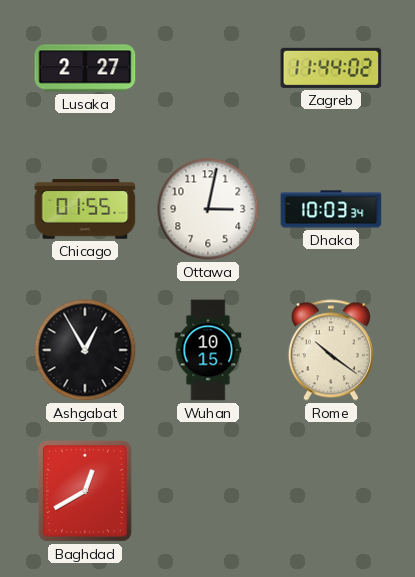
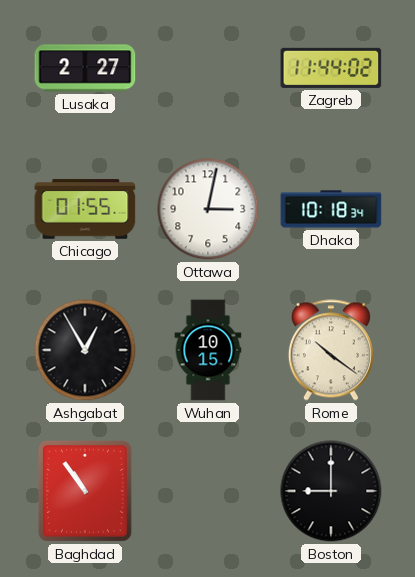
Dhaka: 10:03 -> 10:18
Baghdad: 12:40 -> 10:54
Boston: none -> 9:00
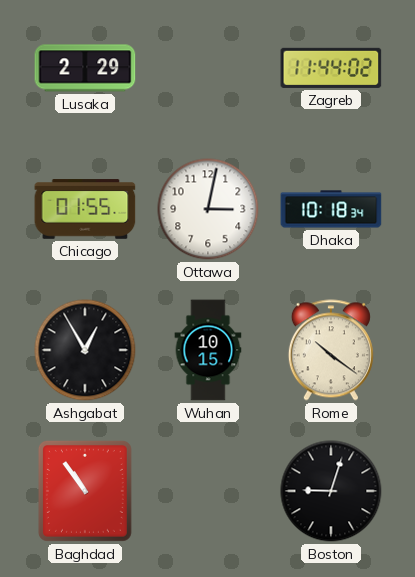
Lusaka: 2:27 -> 2:29
Boston: 9:00 -> 9:03
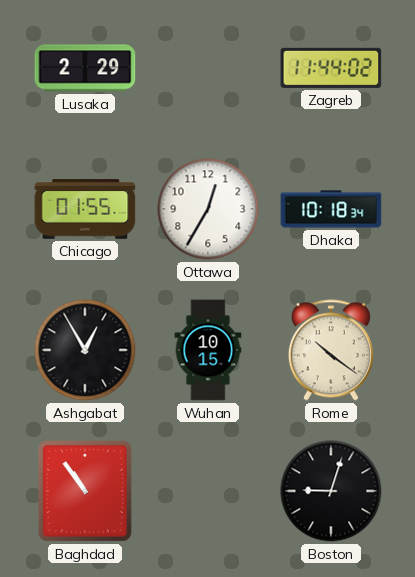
Ottawa: 3:02 -> 12:35
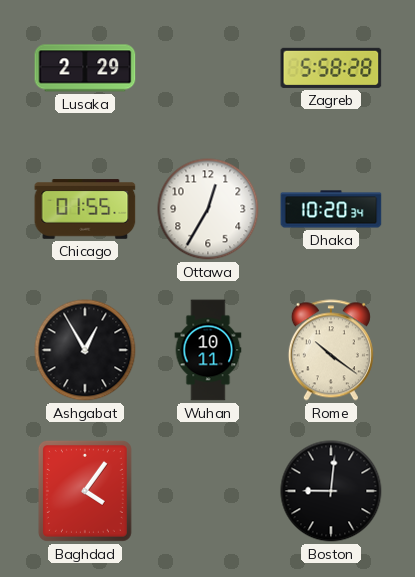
Zagreb: 11:44 -> 5:58
Dhaka: 10:18 -> 10:20
Wuhan: 10:15 -> 10:11
Baghdad: 10:54 -> 4:06
Boston: 9:03 -> 9:01
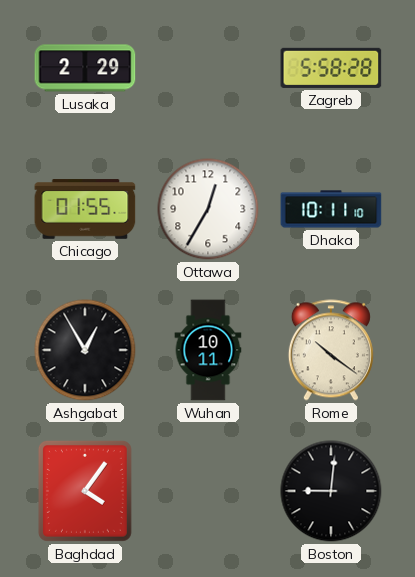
Dhaka: 10:20 -> 10:11
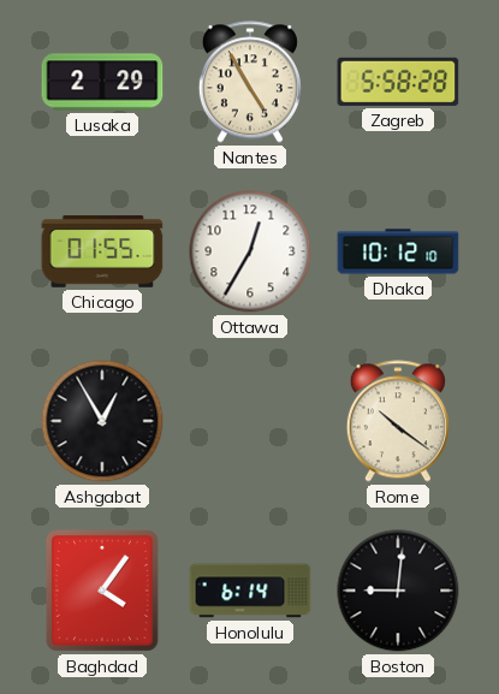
Nantes: none -> 4:55
Dhaka: 10:11 -> 10:12
Wuhan: 10:11 -> none
Honolulu: none -> 6:14
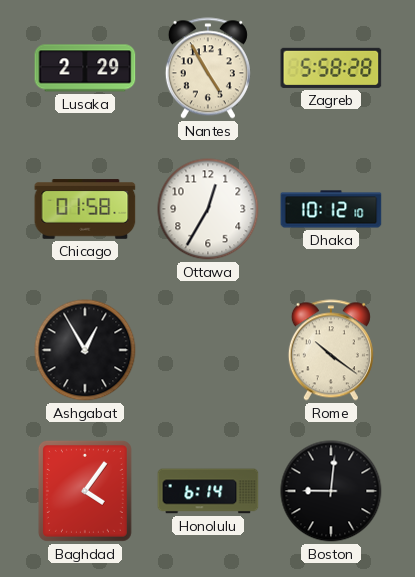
Chicago: 01:55 -> 01:58
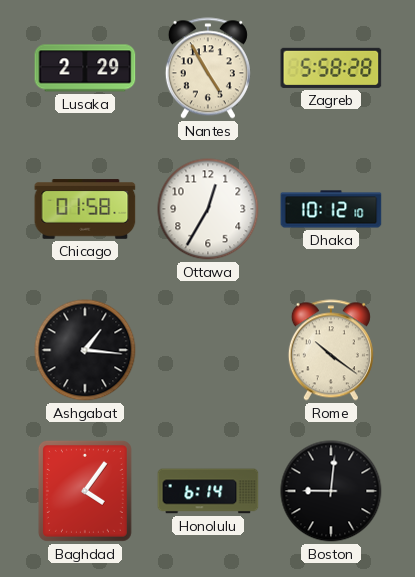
Ashgabat: 12:55 -> 1:16
